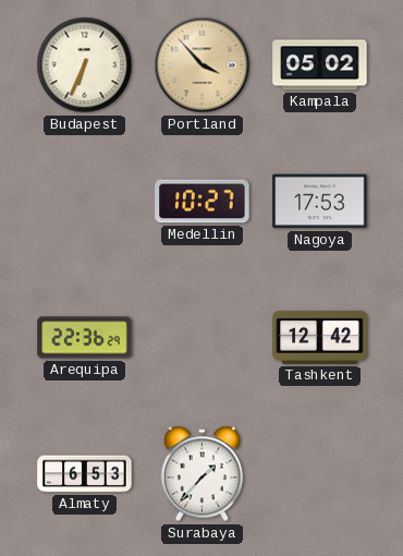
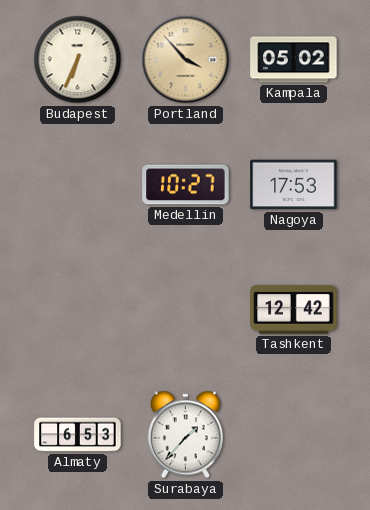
Arequipa: 22:36 -> none
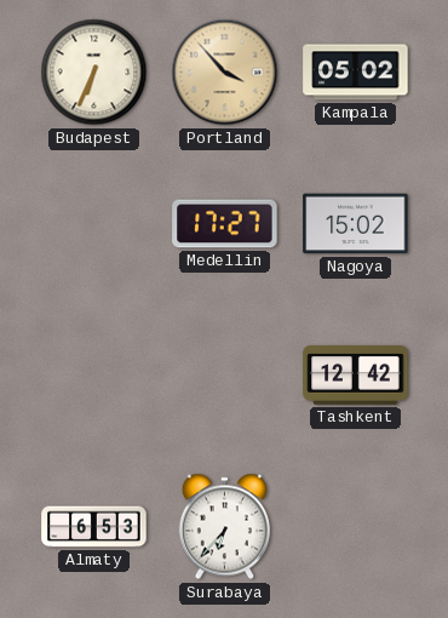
Medellin: 10:27 -> 17:27
Nagoya: 17:53 -> 15:02
Surabaya: 1:37 -> 6:37
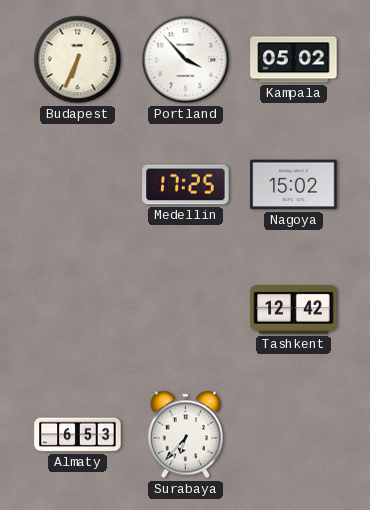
Portland dial: champagne -> white
Medellin: 17:27 -> 17:25
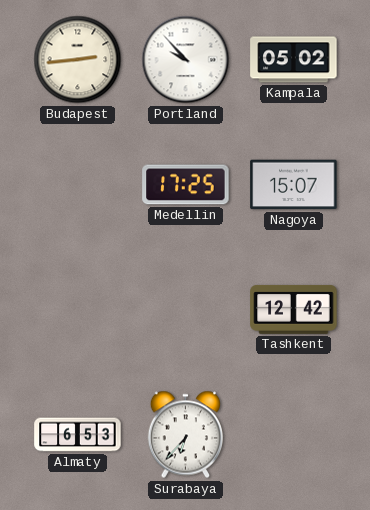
Budapest: 6:34 -> 2:44
Portland: 3:53 -> 9:53
Nagoya: 15:02 -> 15:07
